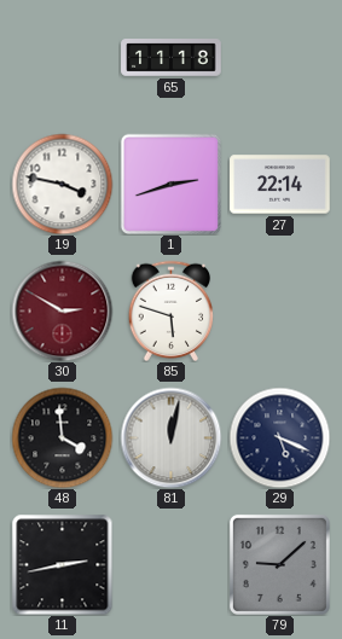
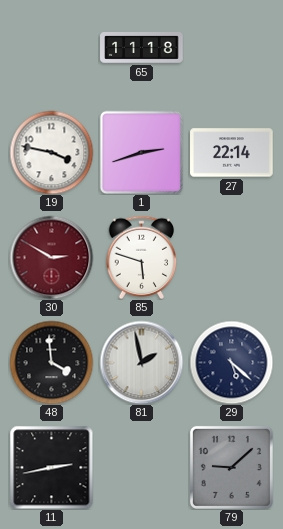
81: 12:02 -> 1:58
29: 5:19 -> 5:22
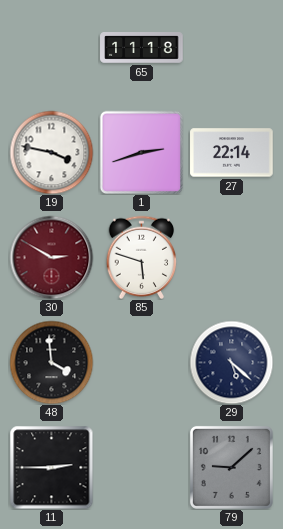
81: 1:58 -> none
11: 2:43 -> 2:45
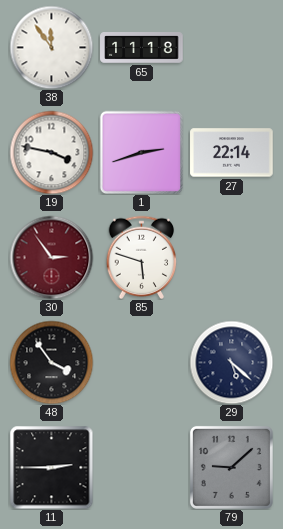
38: none -> 11:54
30: 2:50 -> 2:54
48: 3:59 -> 3:54
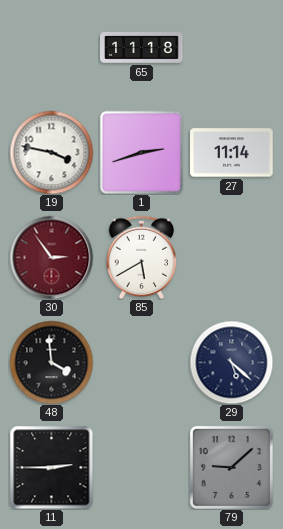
38: 11:54 -> none
27: 22:14 -> 11:14
85: 5:48 -> 5:40
48: 3:54 -> 3:59
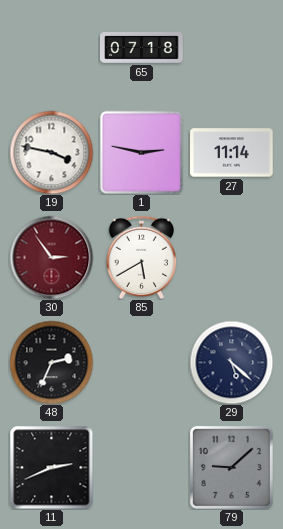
65: 11:18 -> 07:18
1: 2:42 -> 2:47
48: 3:59 -> 2:34
11: 2:45 -> 2:41
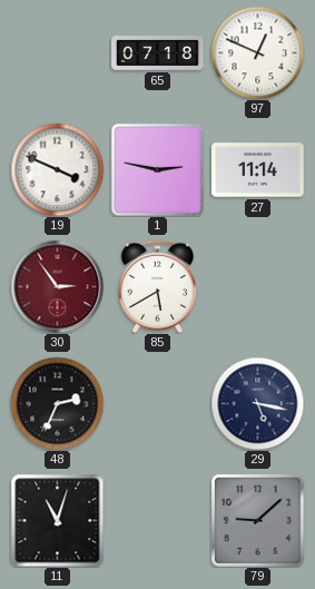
97: none -> 12:49
19: 3:47 -> 3:49
29: 5:22 -> 5:17
11: 2:41 -> 11:03
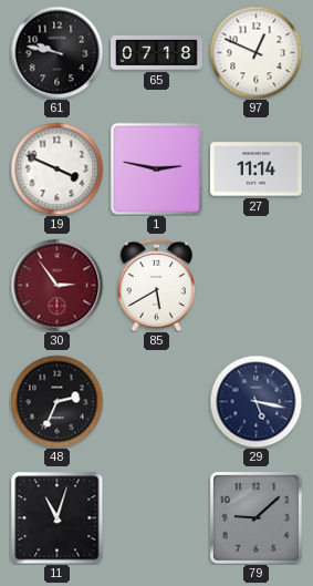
61: none -> 9:47
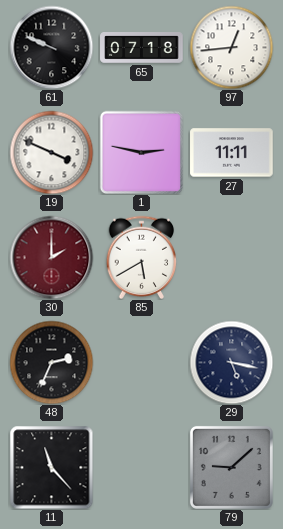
61: 9:47 -> 9:49
97: 12:49 -> 12:44
27: 11:14 -> 11:11
30: 2:54 -> 2:00
11: 11:03 -> 11:23
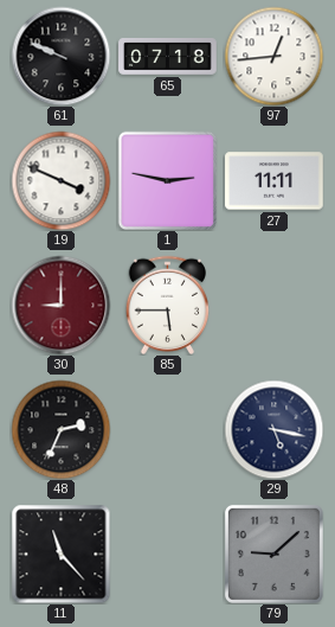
30: 2:00 -> 9:00
85: 5:40 -> 5:45
